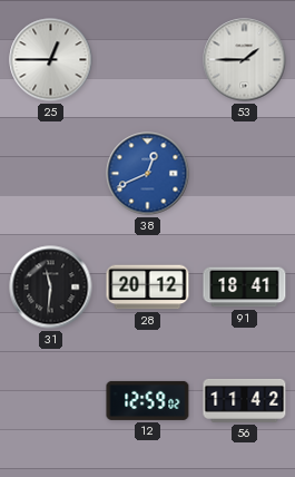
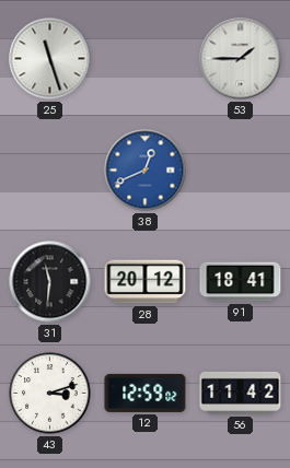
25: 12:45 -> 11:27
43: none -> 3:12
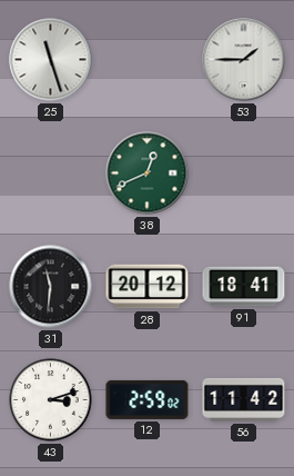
38 dial: blue -> green
12: 12:59 -> 2:59
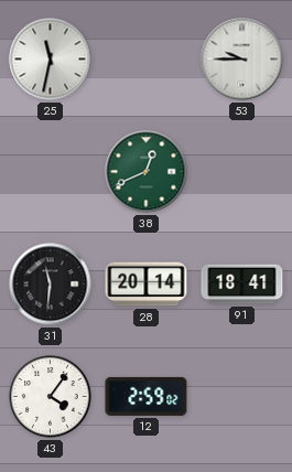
25: 11:27 -> 11:32
53: 1:45 -> 9:45
28: 20:12 -> 20:14
43: 3:12 -> 4:06
56: 11:42 -> none
